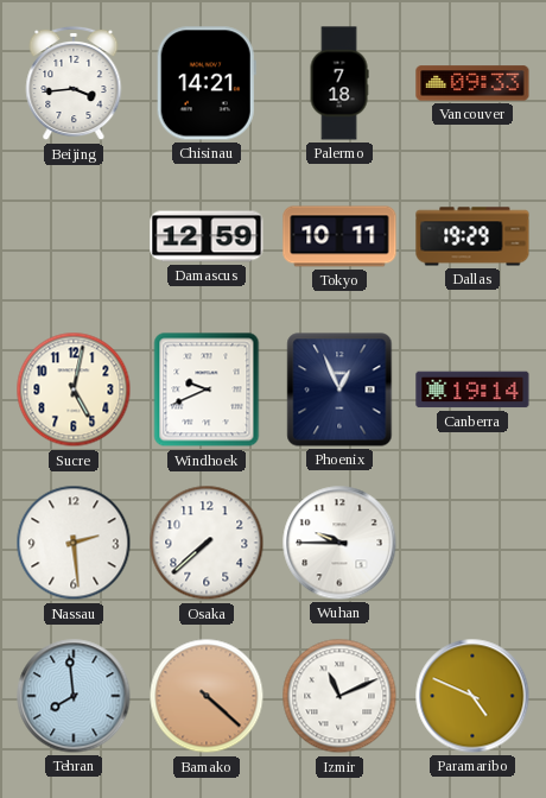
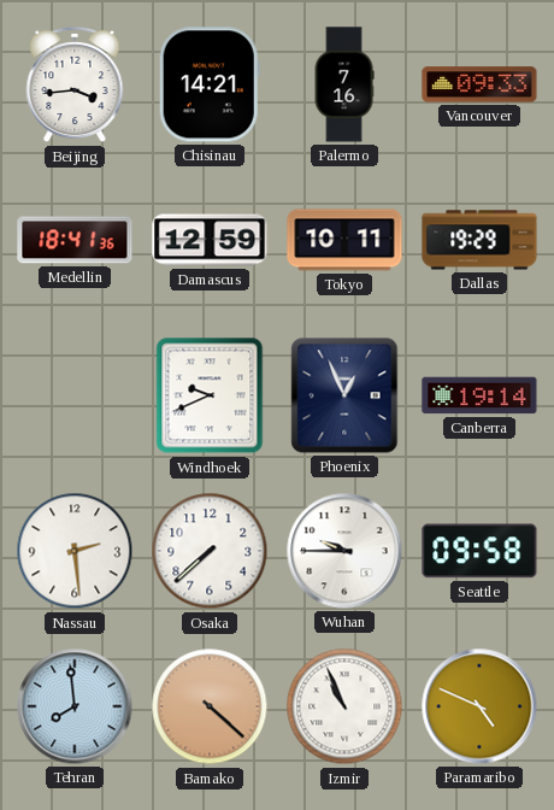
Palermo: 7:18 -> 7:16
Medellin: none -> 18:41
Sucre: 5:02 -> none
Seattle: none -> 09:58
Izmir: 11:11 -> 10:56
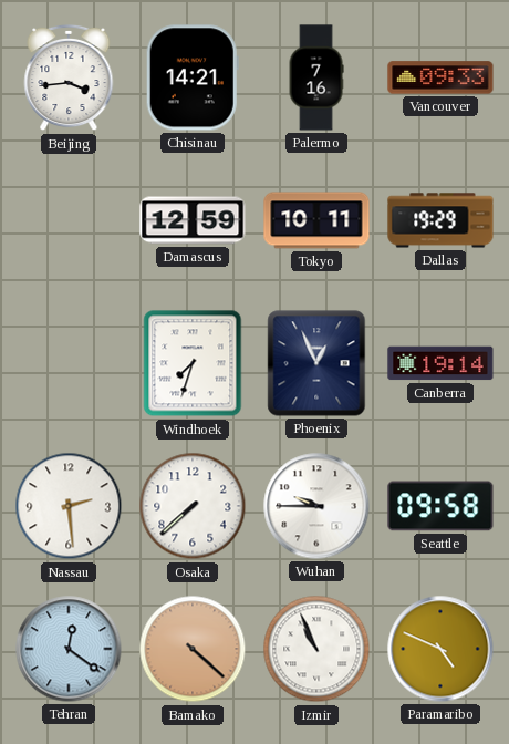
Medellin: 18:41 -> none
Windhoek: 9:41 -> 7:33
Tehran: 7:59 -> 12:21
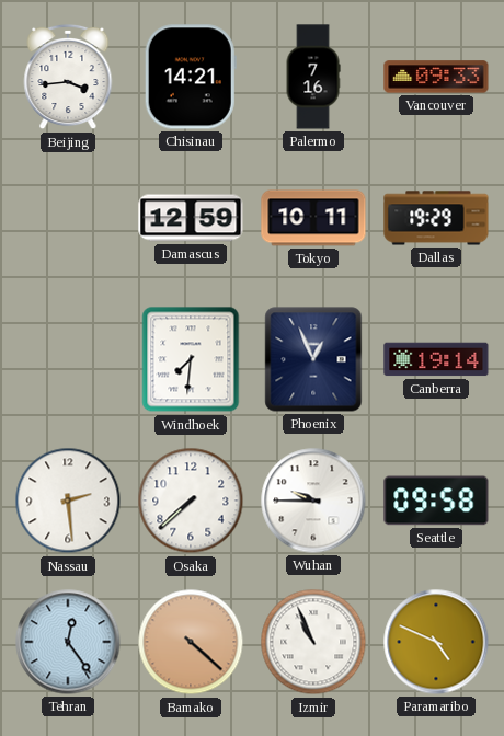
Windhoek: 7:33 -> 7:31
Tehran: 12:21 -> 12:24
